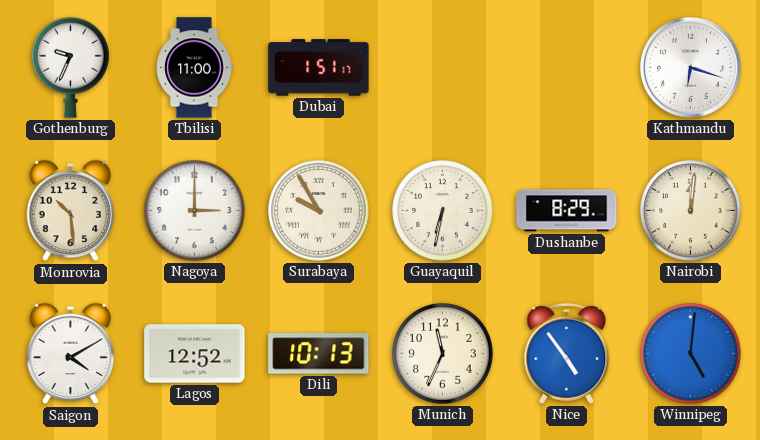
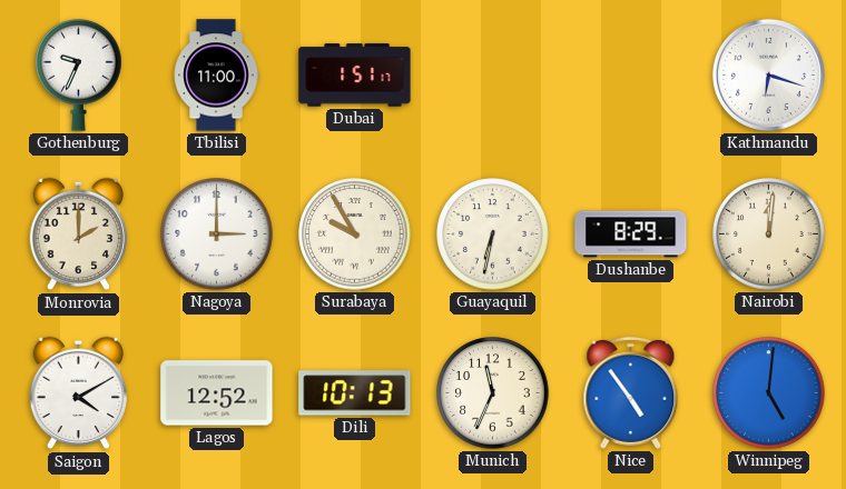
Monrovia: 10:29 -> 2:00
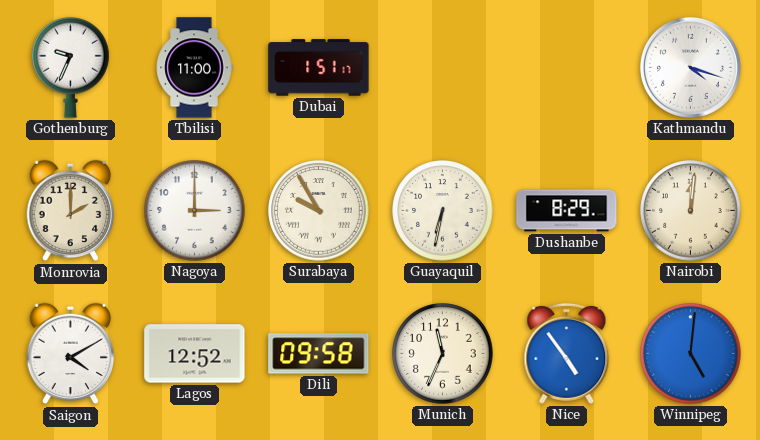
Kathmandu: 6:18 -> 4:18
Dili: 10:13 -> 09:58
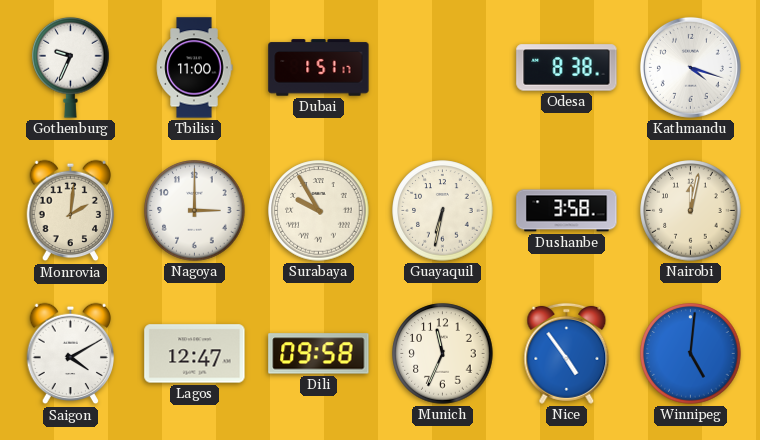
Odesa: none -> 8:38
Monrovia: 2:00 -> 2:01
Dushanbe: 8:29 -> 3:58
Nairobi: 12:01 -> 12:02
Lagos: 12:52 -> 12:47
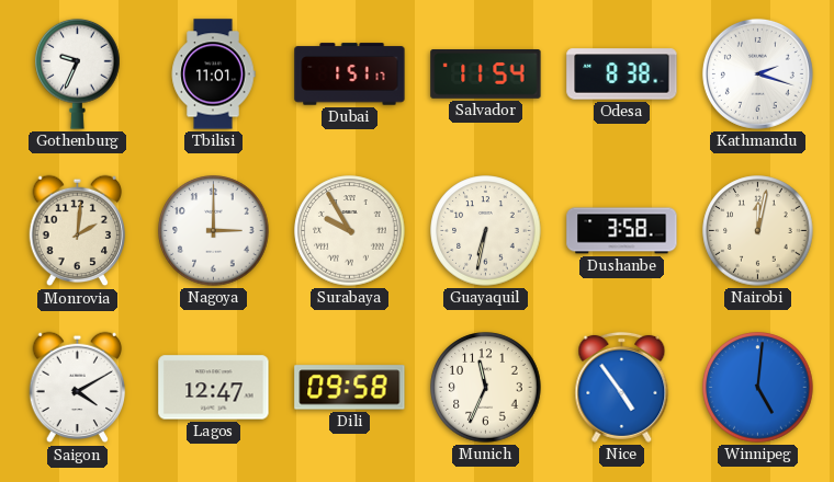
Tbilisi: 11:00 -> 11:01
Salvador: none -> 11:54
Kathmandu: 4:18 -> 2:18
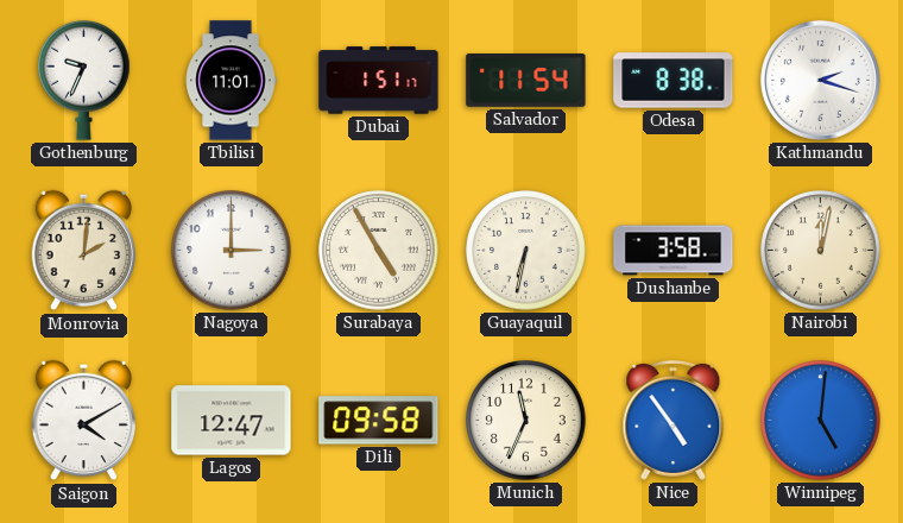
Surabaya: 9:55 -> 4:55
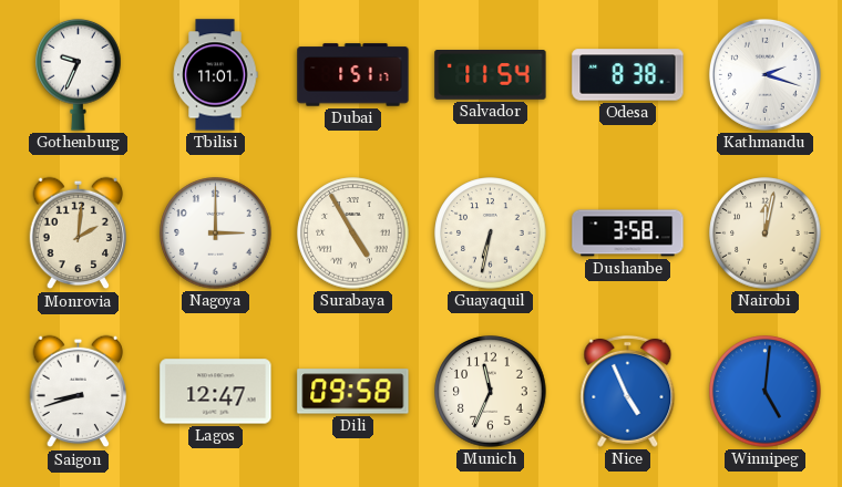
Saigon: 4:10 -> 8:42
Nice: 4:54 -> 4:56
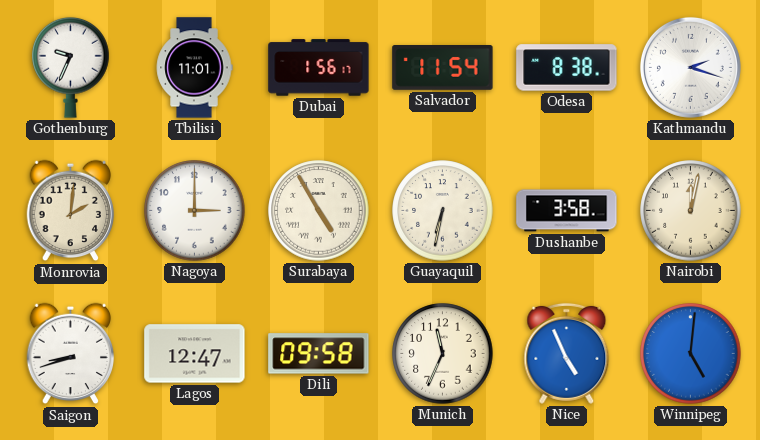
Dubai: 1:51 -> 1:56
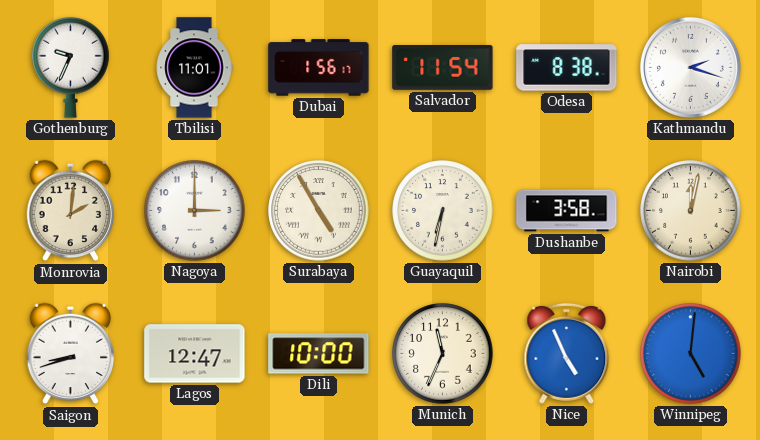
Dili: 09:58 -> 10:00
